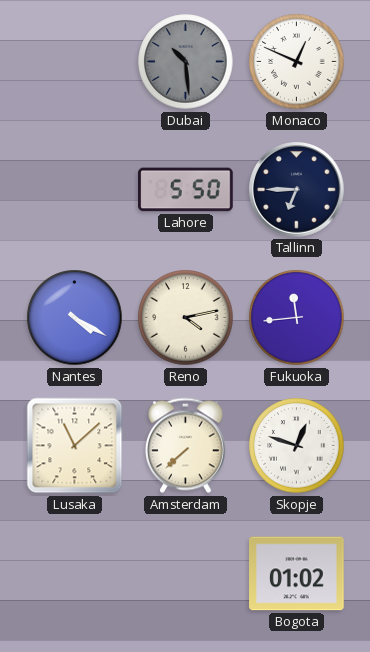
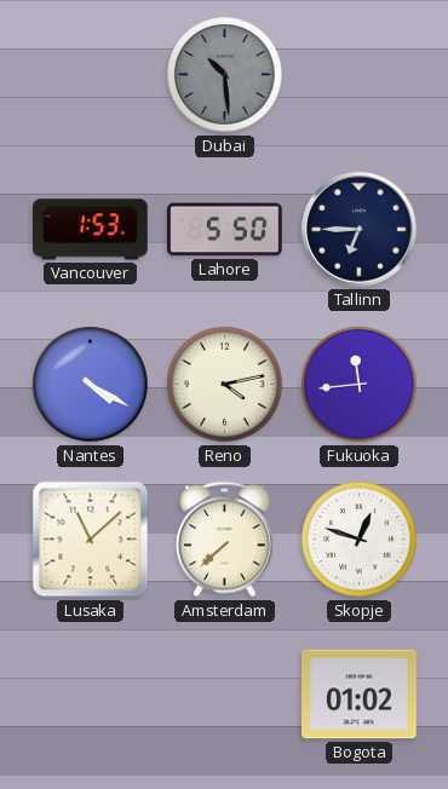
Monaco: 12:49 -> none
Vancouver: none -> 1:53
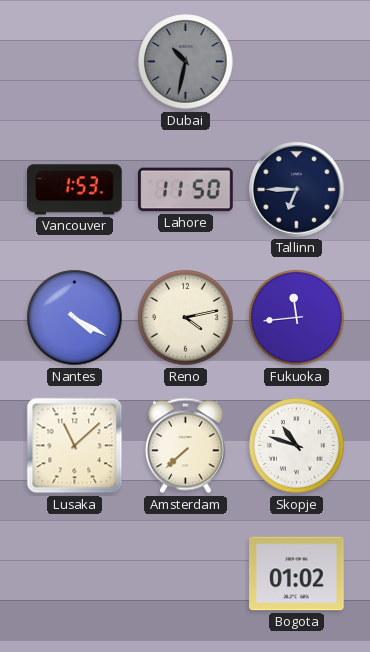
Dubai: 10:29 -> 10:32
Lahore: 5:50 -> 11:50
Skopje: 12:48 -> 10:48
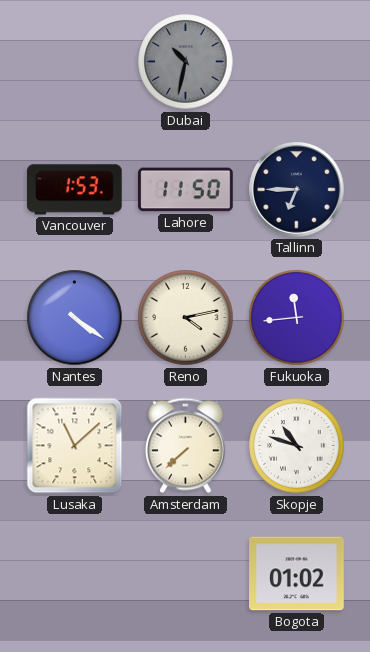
Nantes: 4:20 -> 4:21
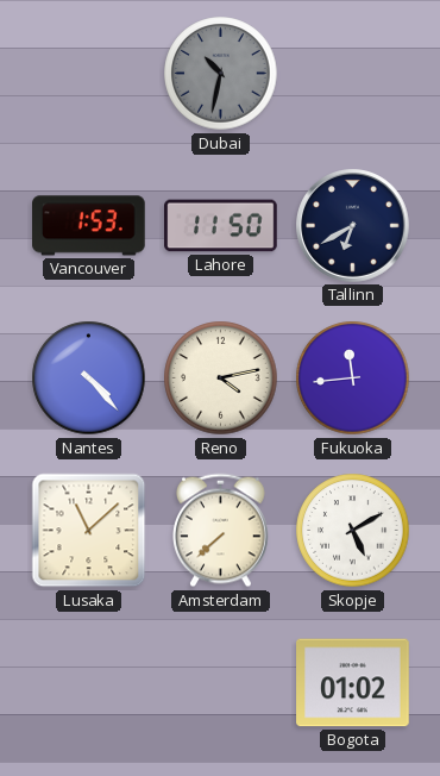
Tallinn: 6:45 -> 6:40
Nantes: 4:21 -> 4:23
Skopje: 10:48 -> 5:10
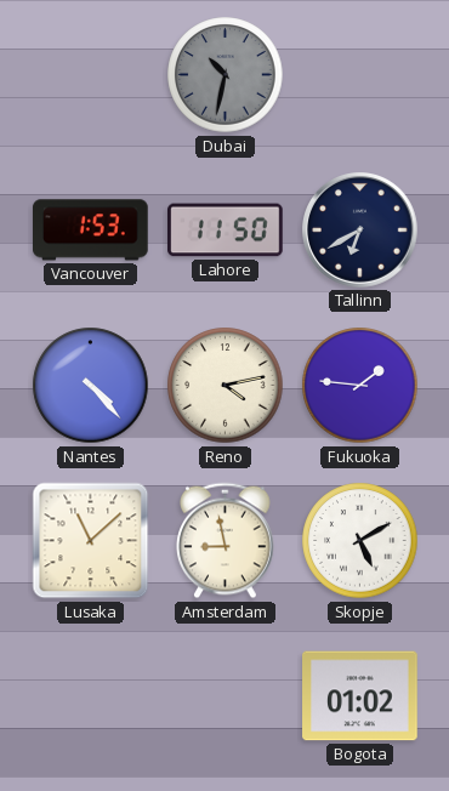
Fukuoka: 11:44 -> 1:46
Amsterdam: 7:38 -> 8:58
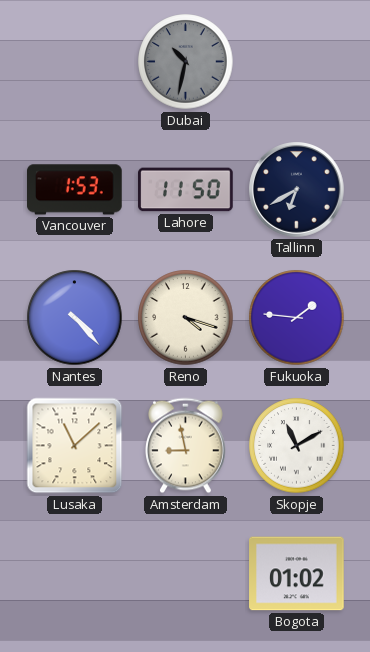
Reno: 4:13 -> 4:18
Skopje: 5:10 -> 11:10
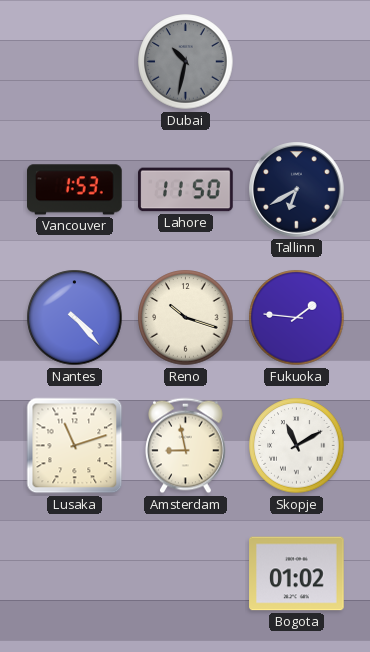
Reno: 4:18 -> 10:18
Lusaka: 11:08 -> 11:12
